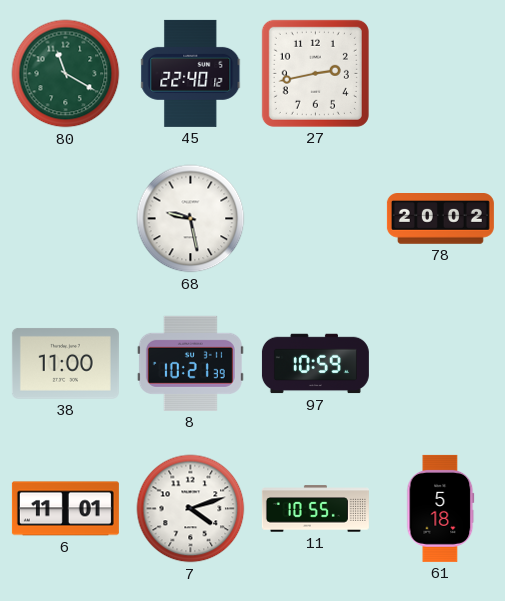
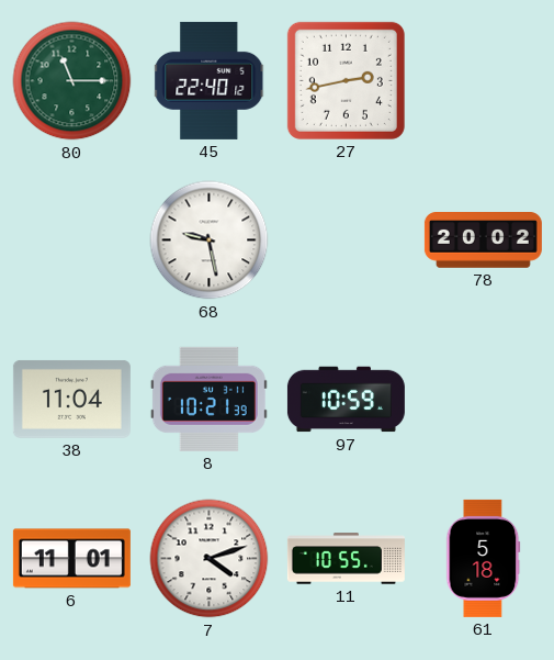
80: 11:20 -> 11:15
38: 11:00 -> 11:04
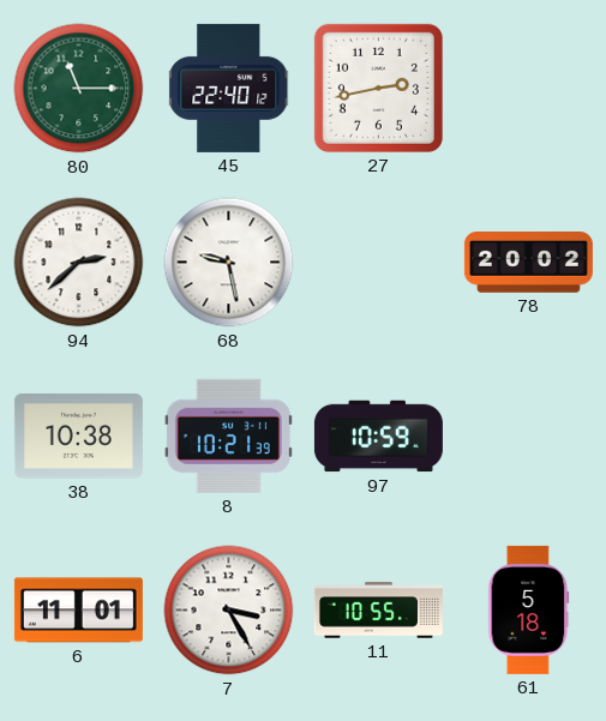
94: none -> 2:38
38: 11:04 -> 10:38
7: 4:12 -> 3:25
